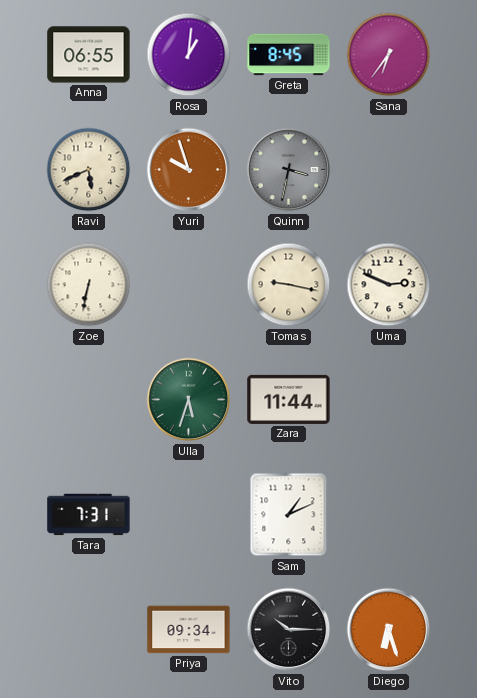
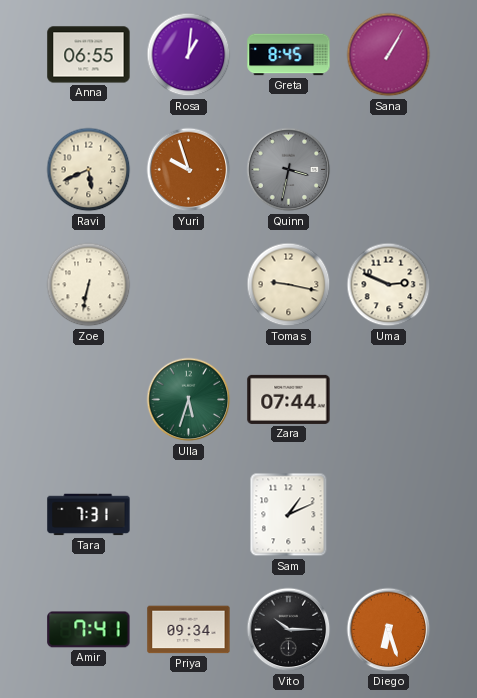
Sana: 6:36 -> 1:05
Zara: 11:44 -> 07:44
Amir: none -> 7:41
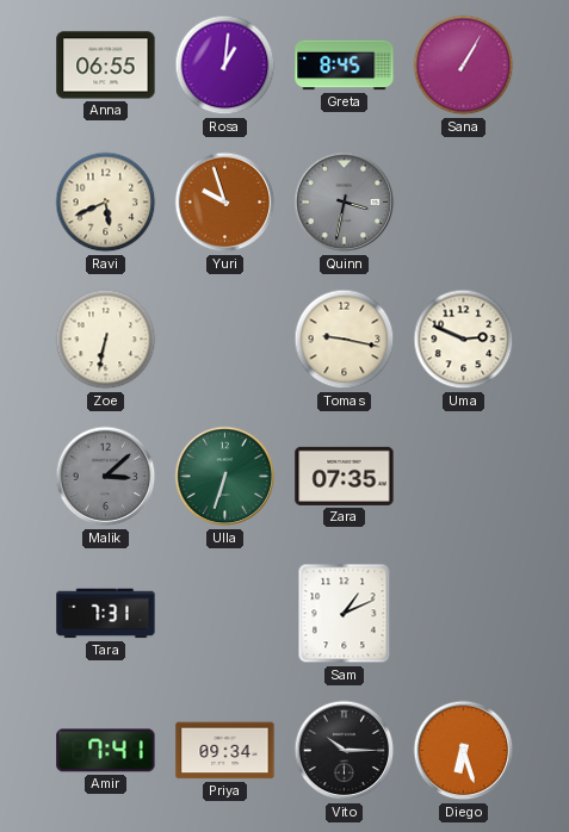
Malik: none -> 3:08
Ulla: 5:33 -> 6:33
Zara: 07:44 -> 07:35
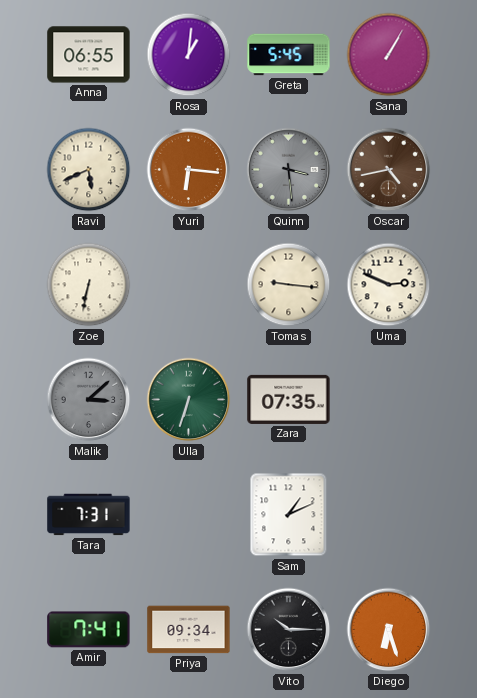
Greta: 8:45 -> 5:45
Yuri: 9:57 -> 6:16
Quinn: 3:32 -> 3:29
Oscar: none -> 4:43
Tomas: 9:17 -> 9:16
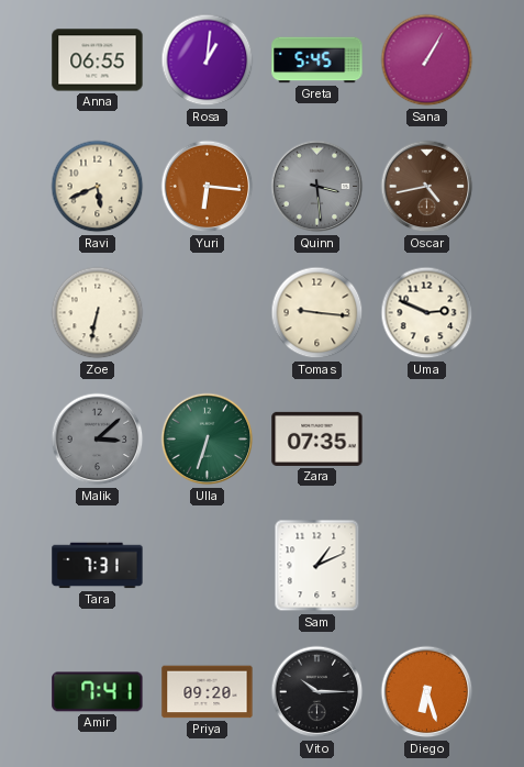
Priya: 09:34 -> 09:20
